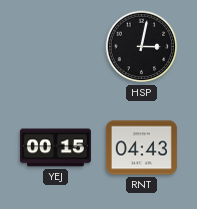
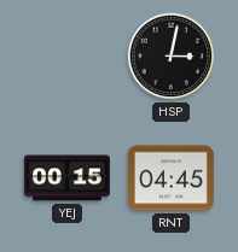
RNT: 04:43 -> 04:45
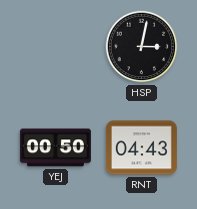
YEJ: 00:15 -> 00:50
RNT: 04:45 -> 04:43
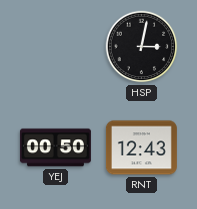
RNT: 04:43 -> 12:43
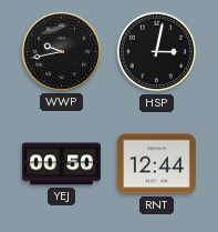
WWP: none -> 9:43
RNT: 12:43 -> 12:44
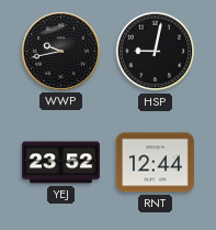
HSP: 3:02 -> 9:02
YEJ: 00:50 -> 23:52
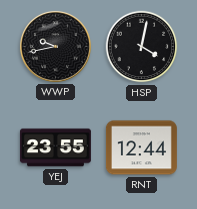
HSP: 9:02 -> 4:02
YEJ: 23:52 -> 23:55
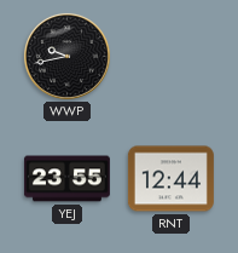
HSP: 4:02 -> none
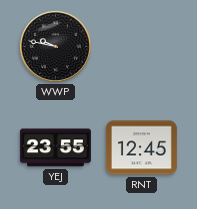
WWP: 9:43 -> 9:47
RNT: 12:44 -> 12:45
